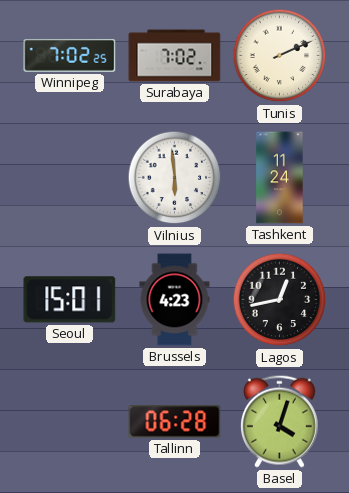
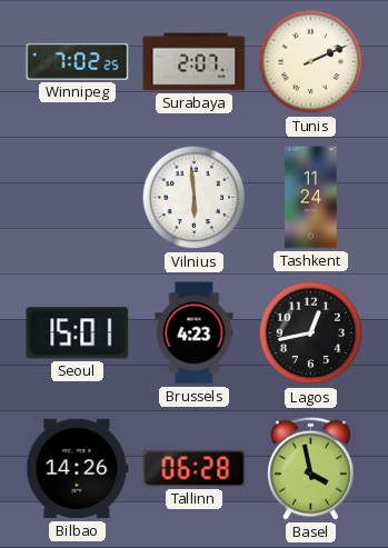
Surabaya: 7:02 -> 2:07
Bilbao: none -> 14:26
Basel: 4:03 -> 3:58
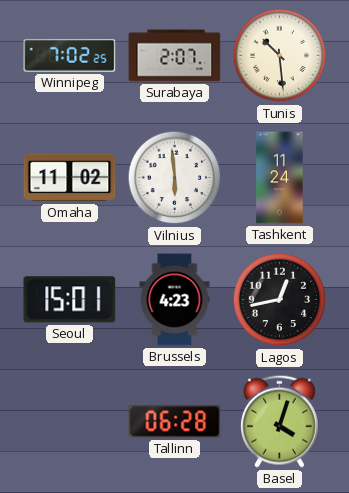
Tunis: 2:11 -> 10:29
Omaha: none -> 11:02
Bilbao: 14:26 -> none
Basel: 3:58 -> 4:03
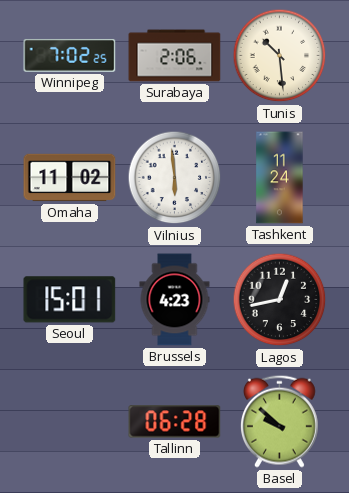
Surabaya: 2:07 -> 2:06
Basel: 4:03 -> 9:52
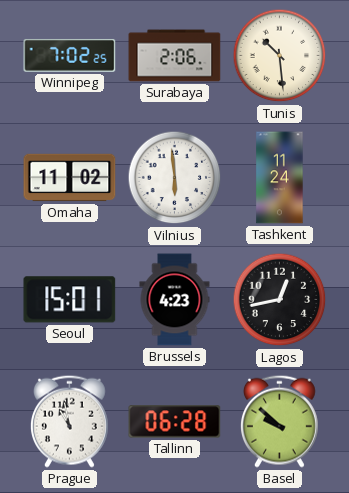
Prague: none -> 10:58
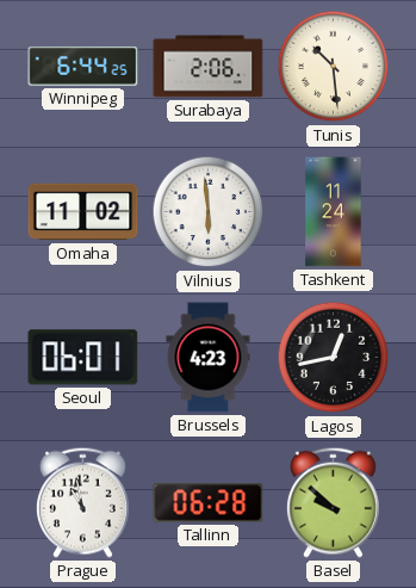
Winnipeg: 7:02 -> 6:44
Seoul: 15:01 -> 06:01
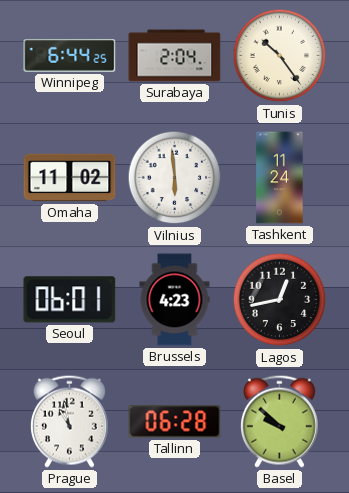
Surabaya: 2:06 -> 2:04
Tunis: 10:29 -> 10:24
